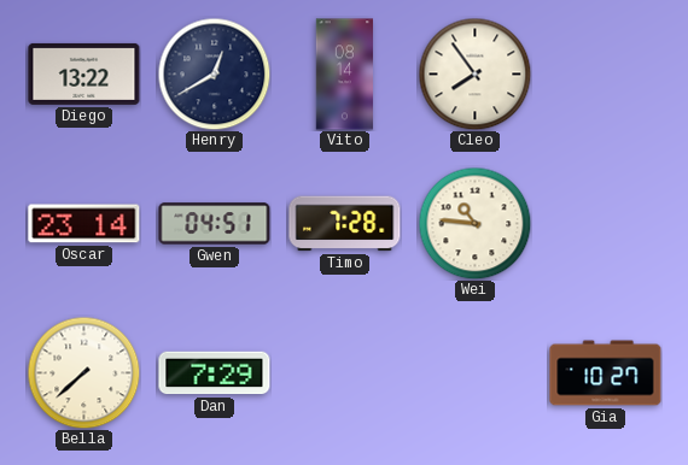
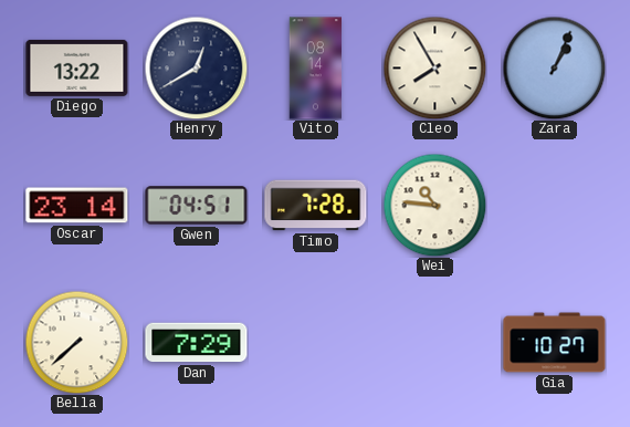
Cleo: 7:54 -> 7:55
Zara: none -> 1:04
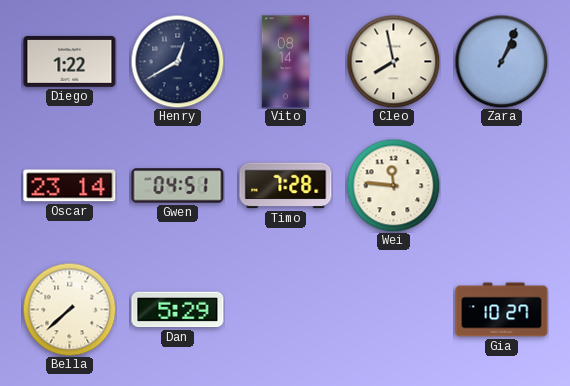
Diego: 13:22 -> 1:22
Cleo: 7:55 -> 7:58
Wei: 10:46 -> 11:46
Dan: 7:29 -> 5:29
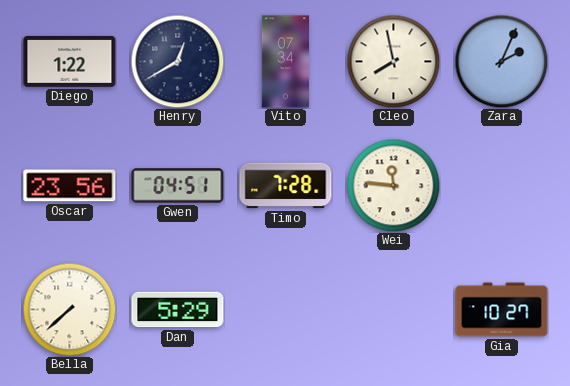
Vito: 08:14 -> 07:34
Zara: 1:04 -> 2:04
Oscar: 23:14 -> 23:56
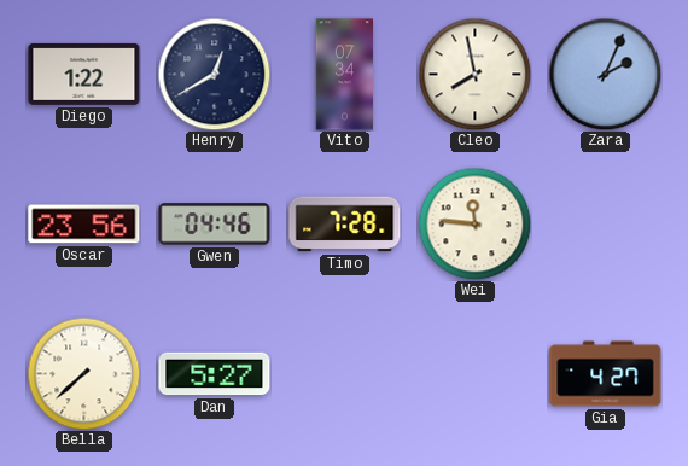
Gwen: 04:51 -> 04:46
Dan: 5:29 -> 5:27
Gia: 10:27 -> 4:27
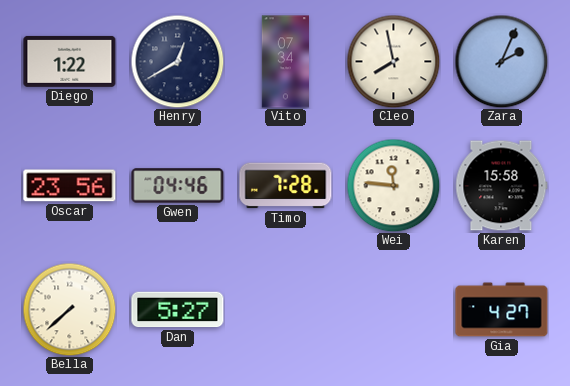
Karen: none -> 15:58
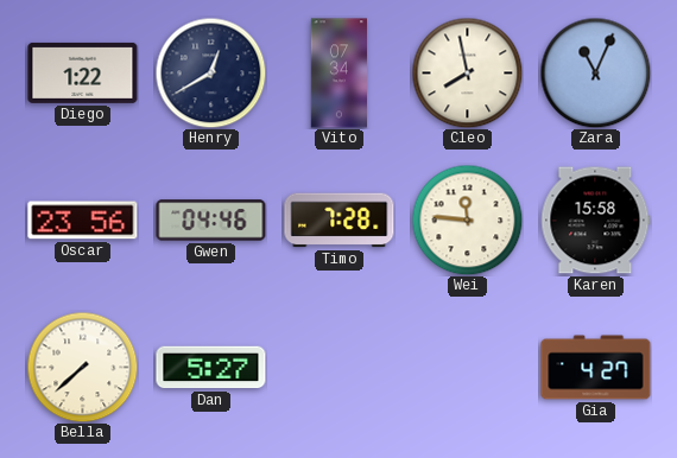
Zara: 2:04 -> 11:04
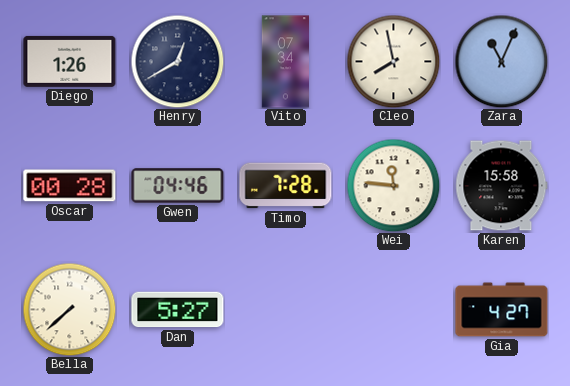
Diego: 1:22 -> 1:26
Oscar: 23:56 -> 00:28
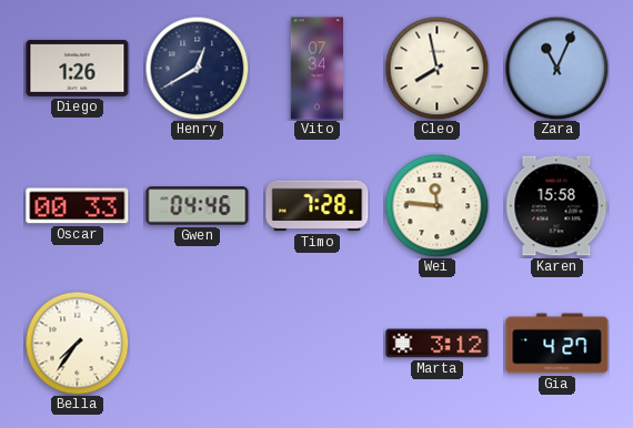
Oscar: 00:28 -> 00:33
Bella: 7:38 -> 7:36
Dan: 5:27 -> none
Marta: none -> 3:12
